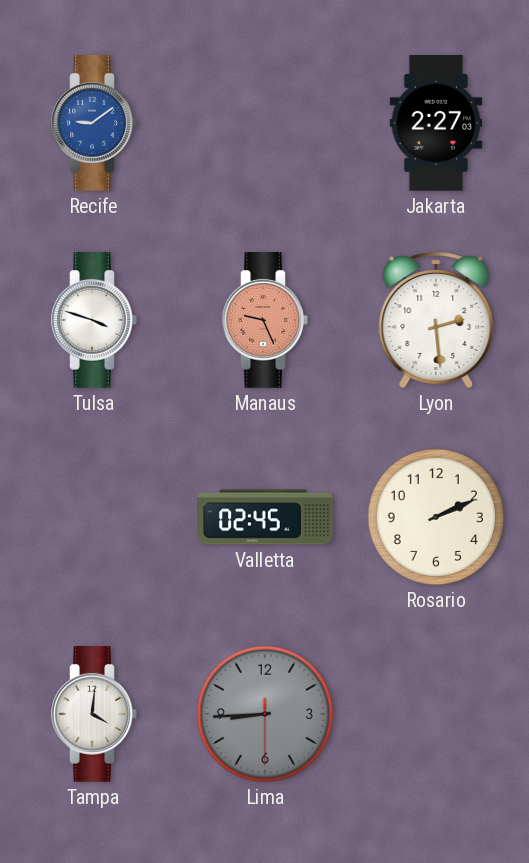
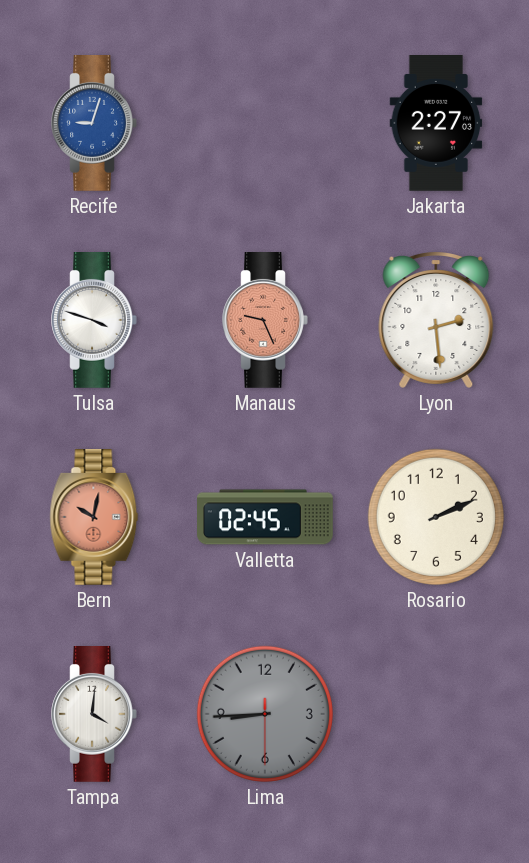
Recife: 9:09 -> 9:03
Bern: none -> 10:02
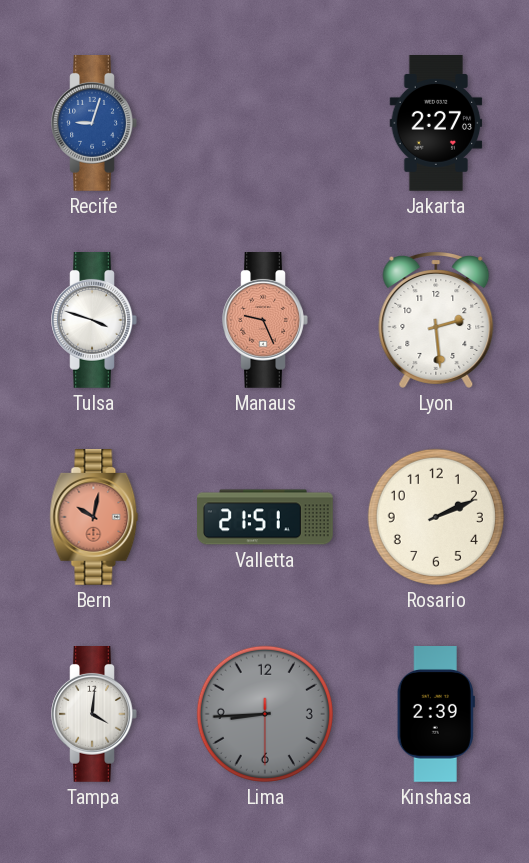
Valletta: 02:45 -> 21:51
Kinshasa: none -> 2:39
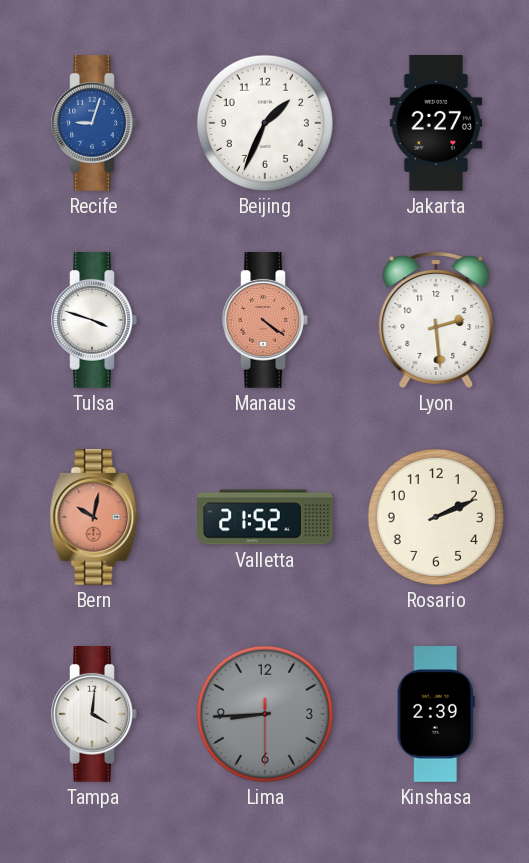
Beijing: none -> 1:34
Manaus: 9:26 -> 4:21
Valletta: 21:51 -> 21:52
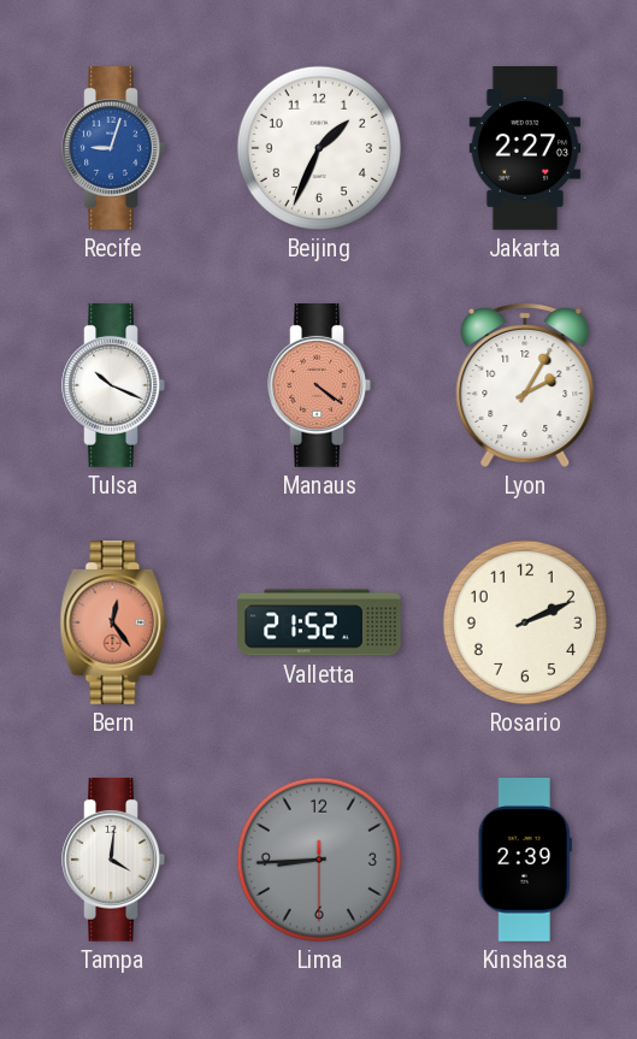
Tulsa: 3:48 -> 10:19
Lyon: 2:29 -> 2:05
Bern: 10:02 -> 12:24
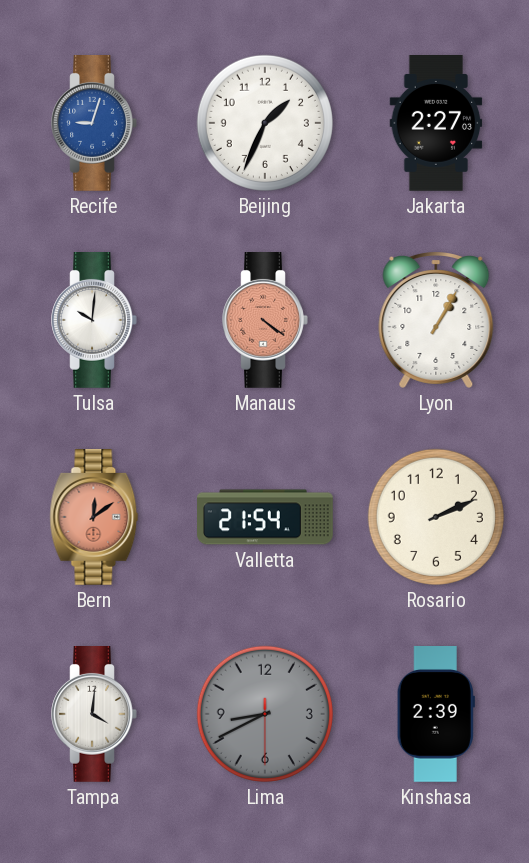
Tulsa: 10:19 -> 10:01
Lyon: 2:05 -> 1:05
Bern: 12:24 -> 12:09
Valletta: 21:52 -> 21:54
Lima: 8:44 -> 8:40
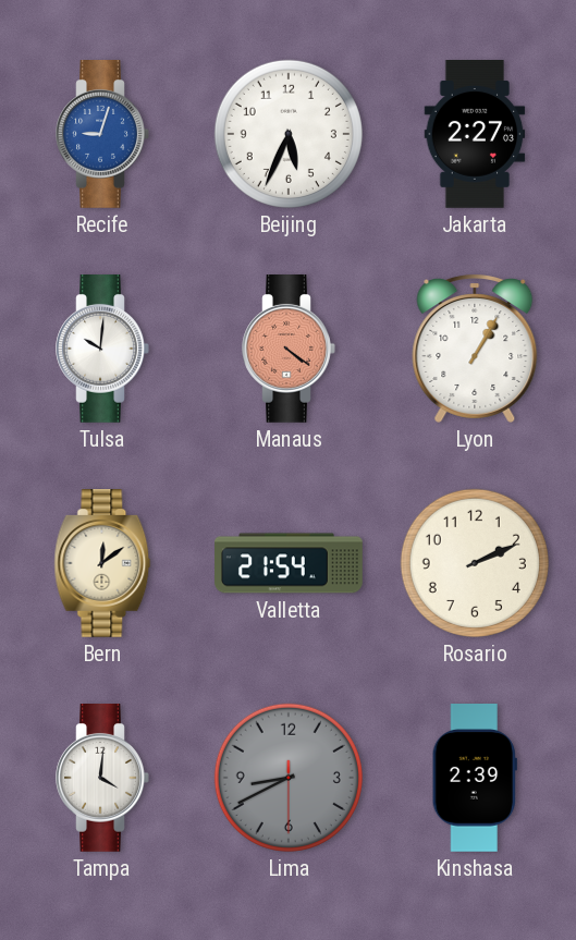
Beijing: 1:34 -> 5:34
Bern dial: salmon -> cream
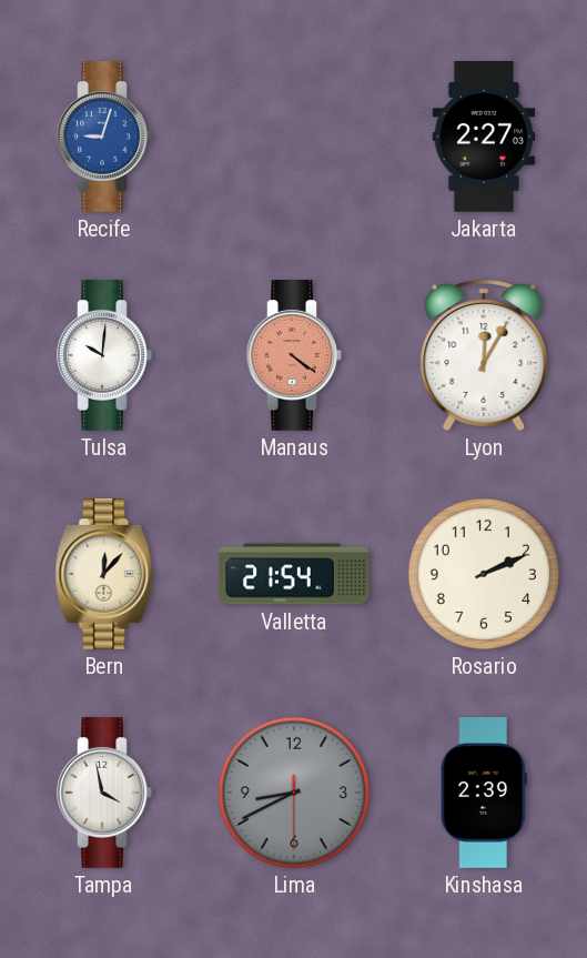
Beijing: 5:34 -> none
Lyon: 1:05 -> 12:05
Bern: 12:09 -> 12:07
Tampa: 4:01 -> 3:58
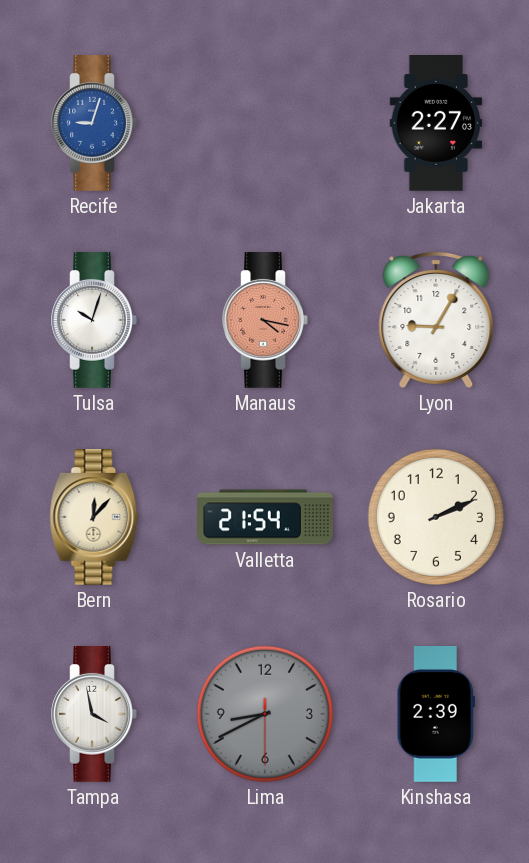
Tulsa: 10:01 -> 10:03
Manaus: 4:21 -> 4:17
Lyon: 12:05 -> 9:05
